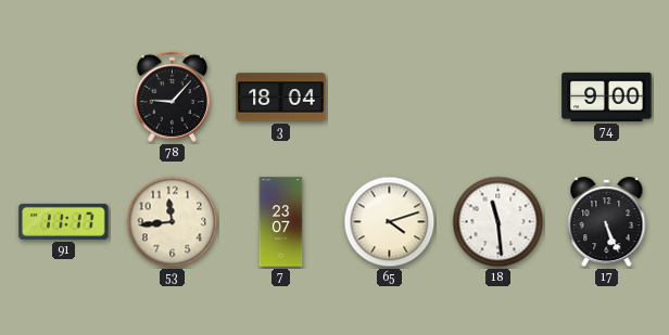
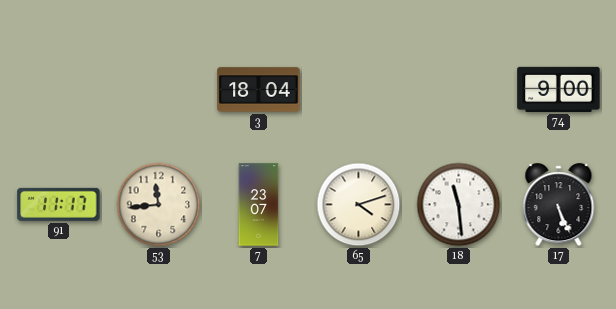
78: 9:07 -> none
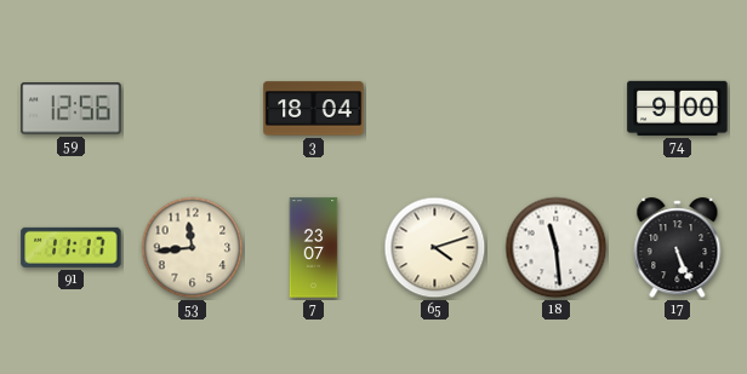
59: none -> 12:56
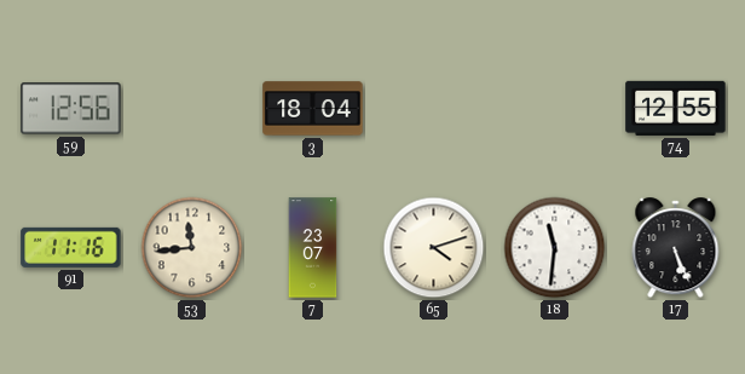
74: 9:00 -> 12:55
91: 11:17 -> 11:16
18: 11:29 -> 11:31
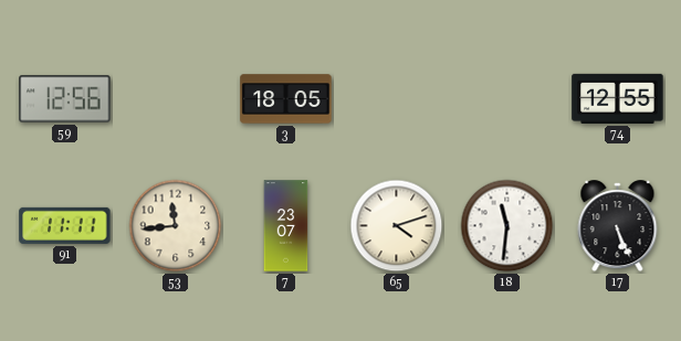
3: 18:04 -> 18:05
91: 11:16 -> 11:11
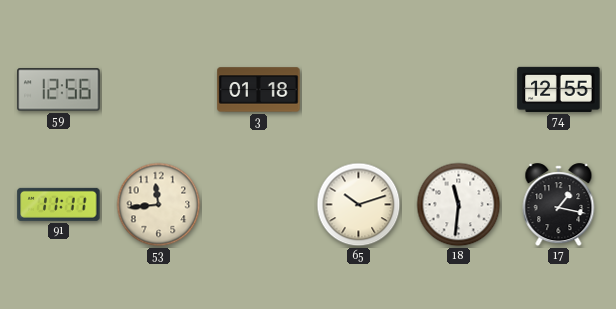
3: 18:05 -> 01:18
7: 23:07 -> none
65: 4:12 -> 10:12
17: 5:26 -> 1:17
